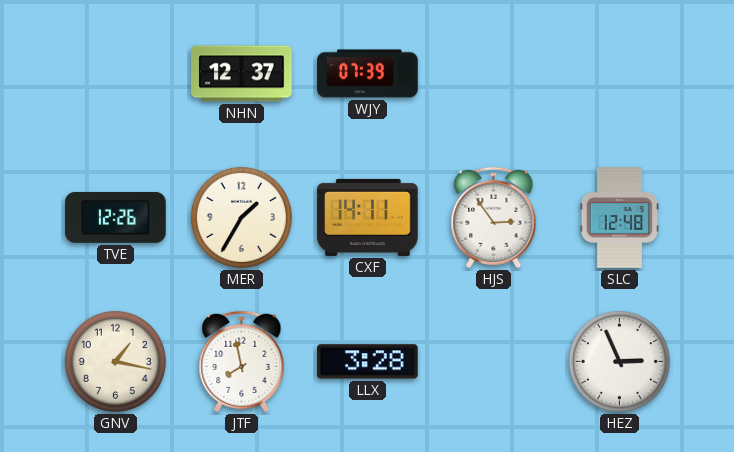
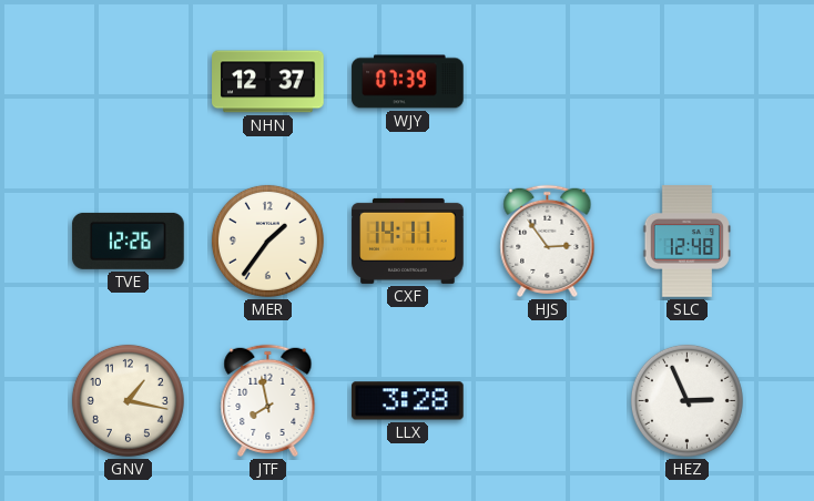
MER: 1:35 -> 1:36
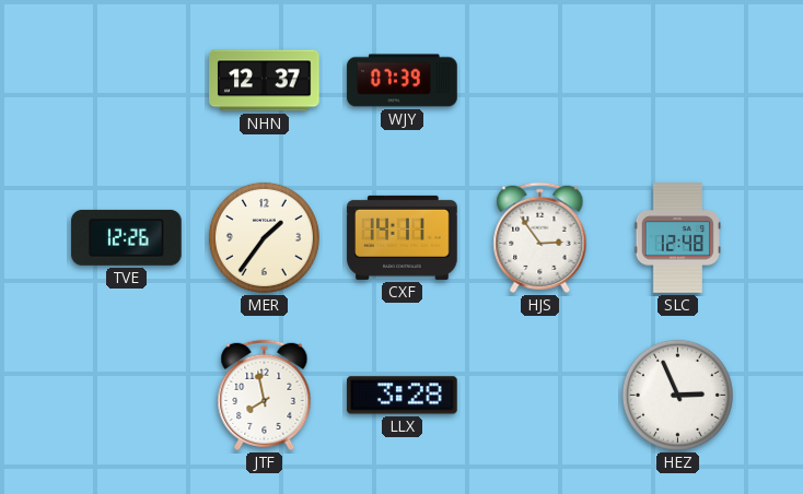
GNV: 1:17 -> none
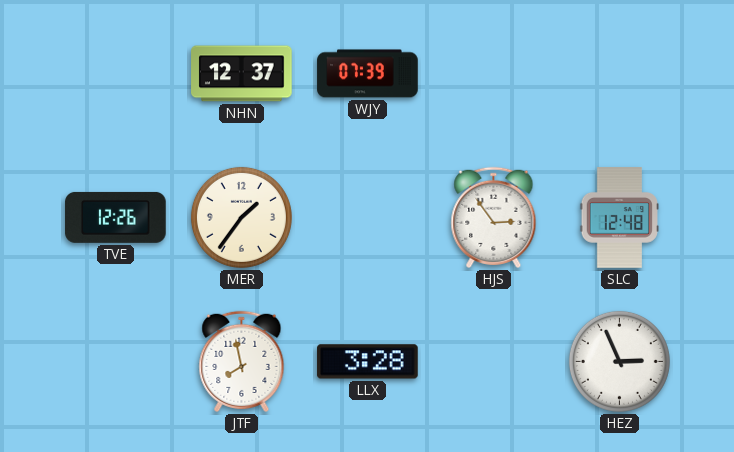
CXF: 14:11 -> none
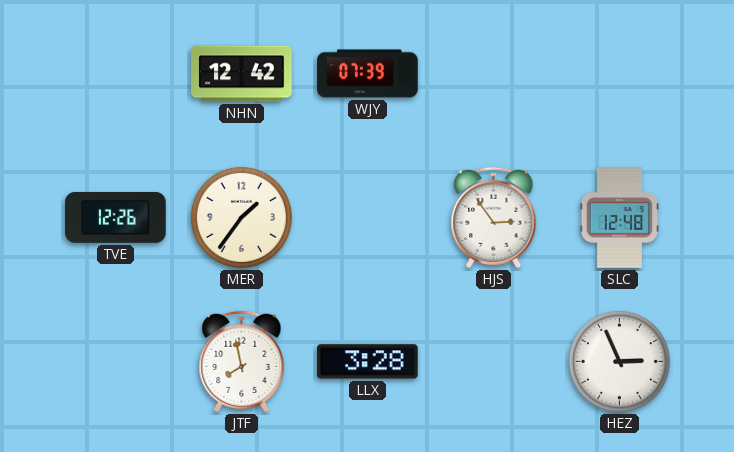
NHN: 12:37 -> 12:42
